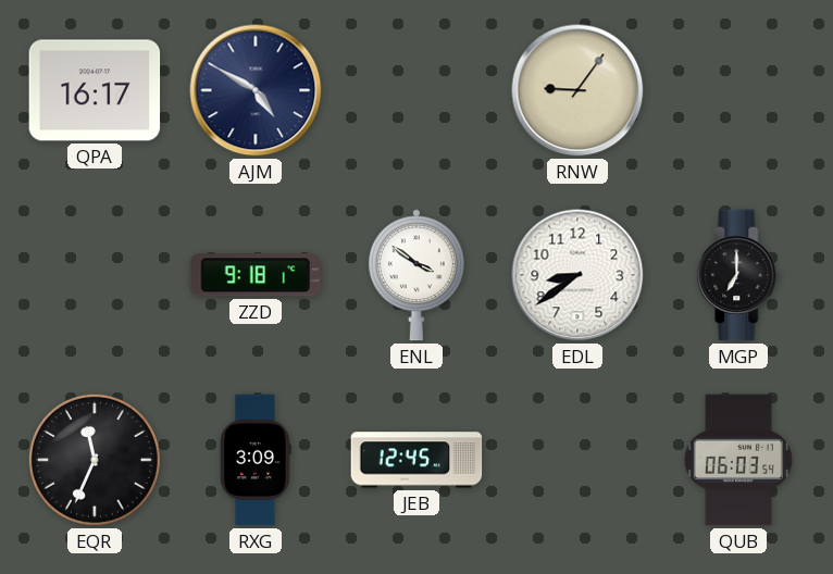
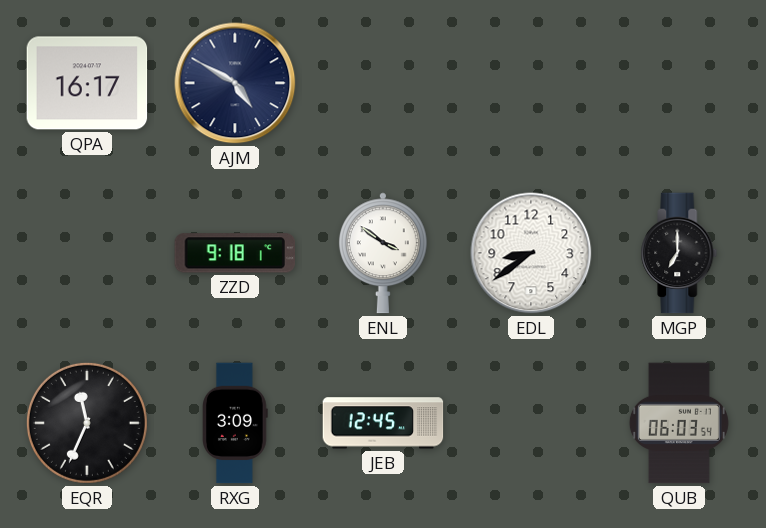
RNW: 9:06 -> none
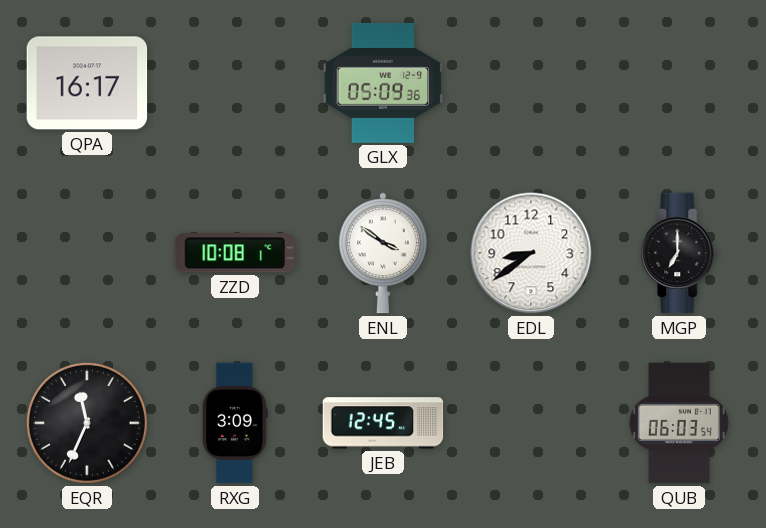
AJM: 4:50 -> none
GLX: none -> 05:09
ZZD: 9:18 -> 10:08
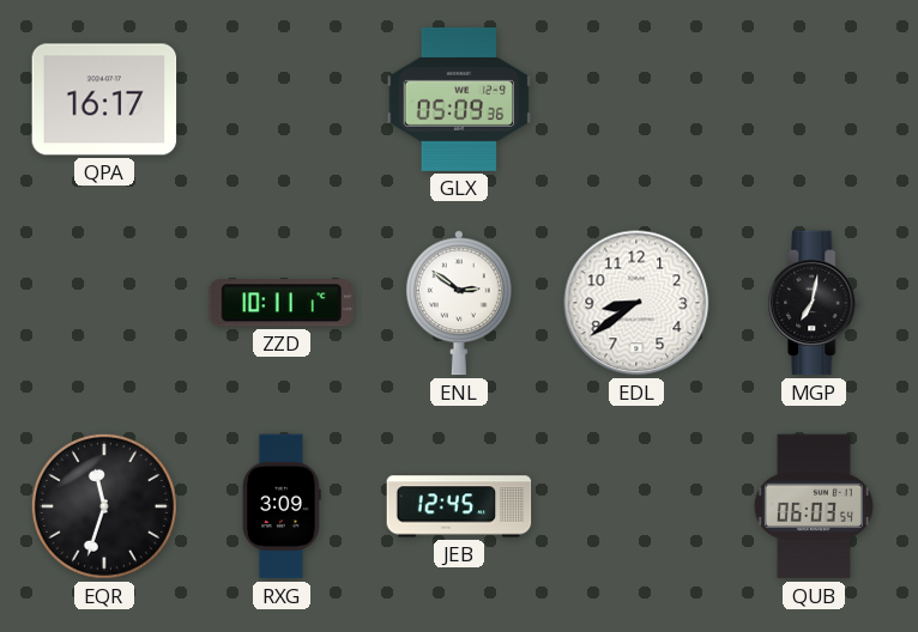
ZZD: 10:08 -> 10:11
ENL: 3:51 -> 2:51
MGP: 7:00 -> 7:02
EQR: 11:34 -> 11:33
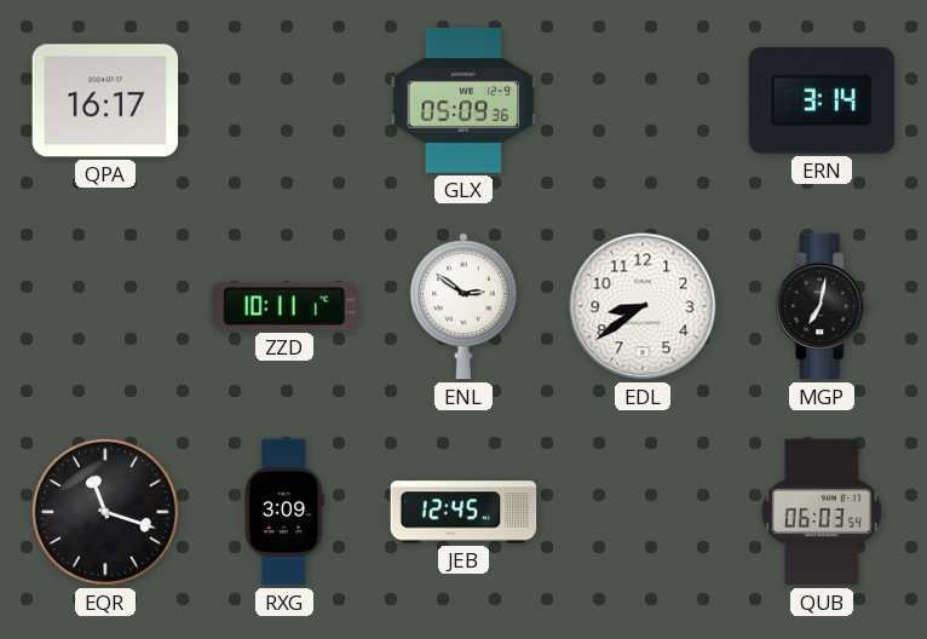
ERN: none -> 3:14
EQR: 11:33 -> 11:18
